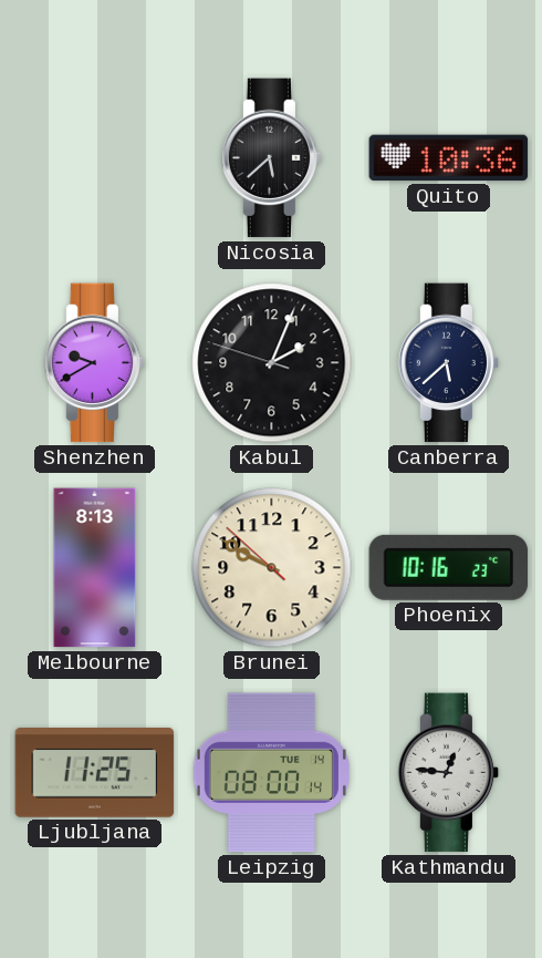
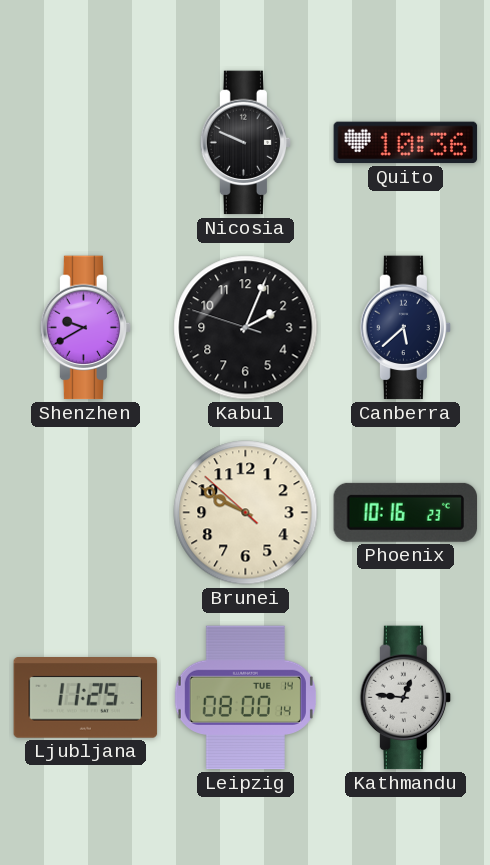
Nicosia: 5:38 -> 9:49
Melbourne: 8:13 -> none
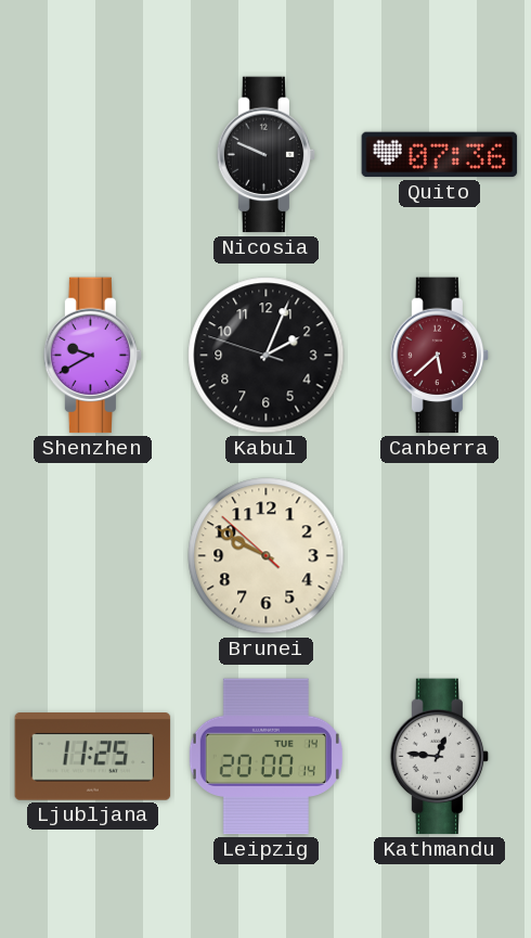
Quito: 10:36 -> 07:36
Canberra dial: navy -> burgundy
Phoenix: 10:16 -> none
Leipzig: 08:00 -> 20:00
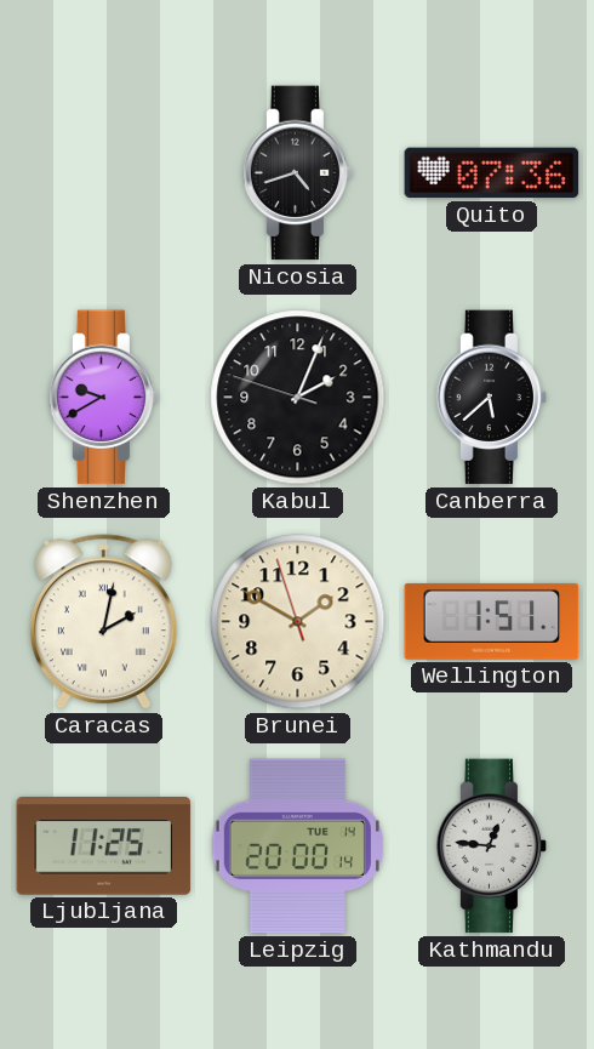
Nicosia: 9:49 -> 4:42
Canberra dial: burgundy -> black
Caracas: none -> 2:02
Brunei: 9:49 -> 1:49
Wellington: none -> 1:51
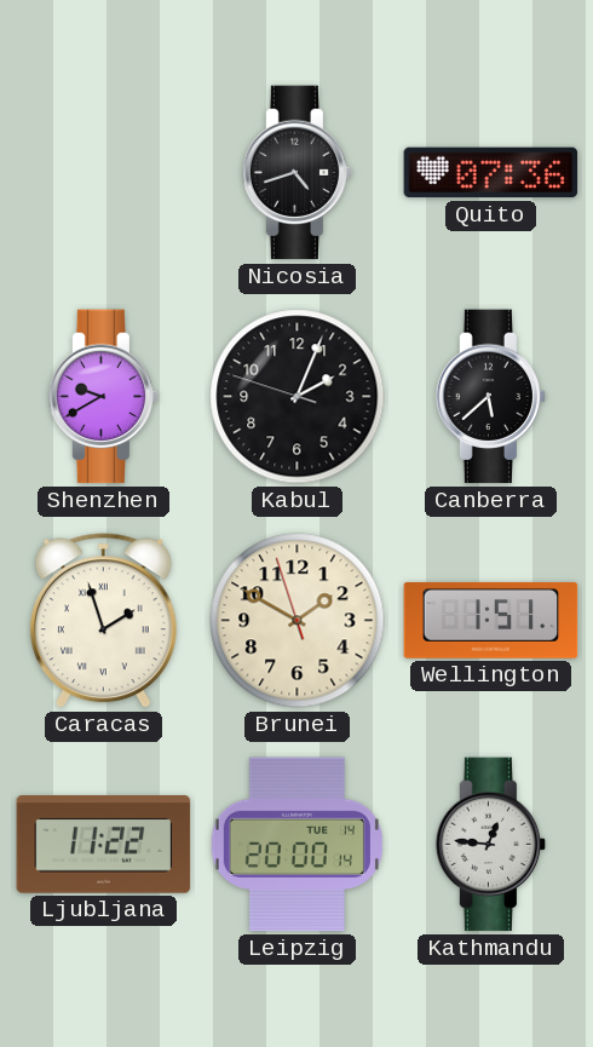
Caracas: 2:02 -> 1:57
Ljubljana: 11:25 -> 11:22
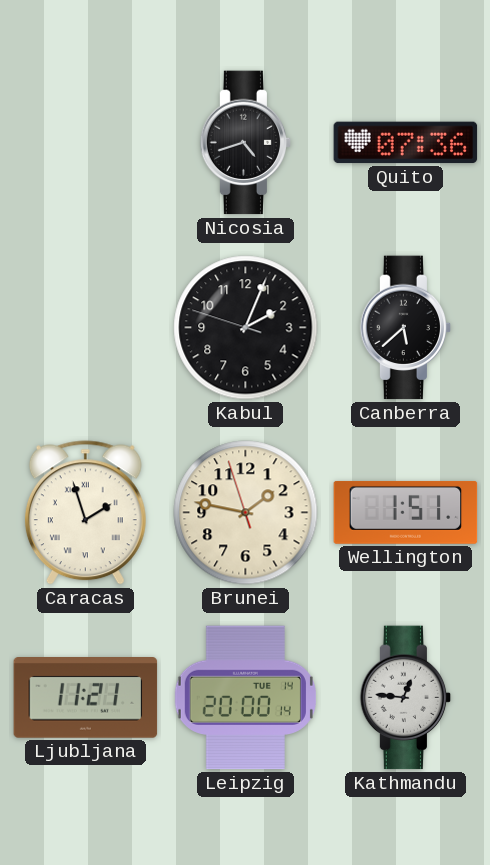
Shenzhen: 9:40 -> none
Brunei: 1:49 -> 1:46
Ljubljana: 11:22 -> 11:21
